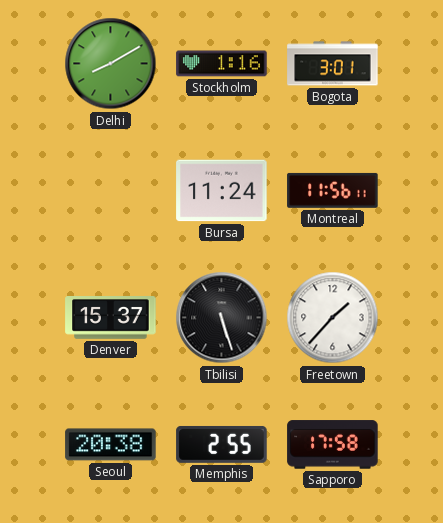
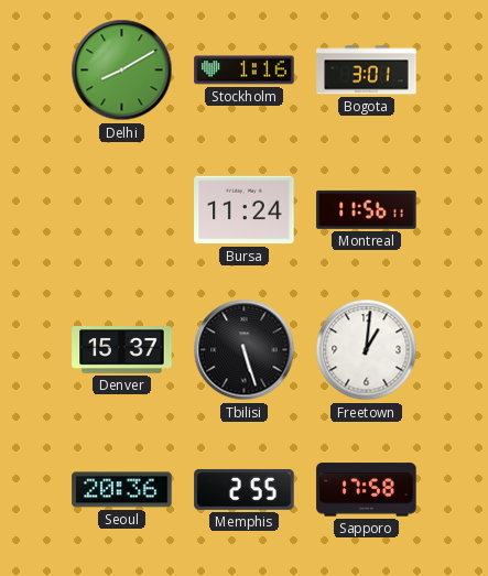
Freetown: 1:37 -> 1:01
Seoul: 20:38 -> 20:36
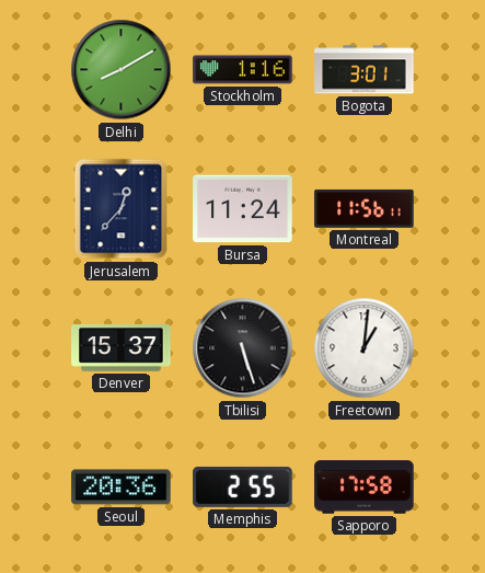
Jerusalem: none -> 12:37
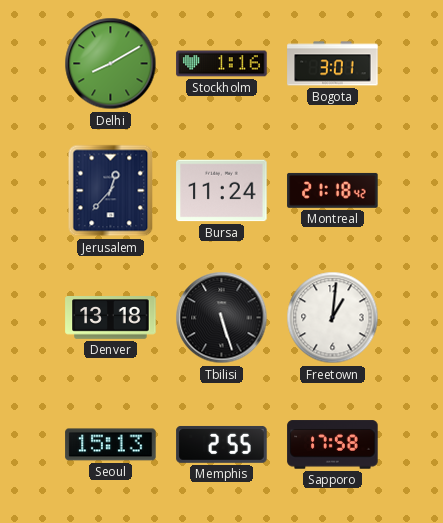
Montreal: 11:56 -> 21:18
Denver: 15:37 -> 13:18
Seoul: 20:36 -> 15:13
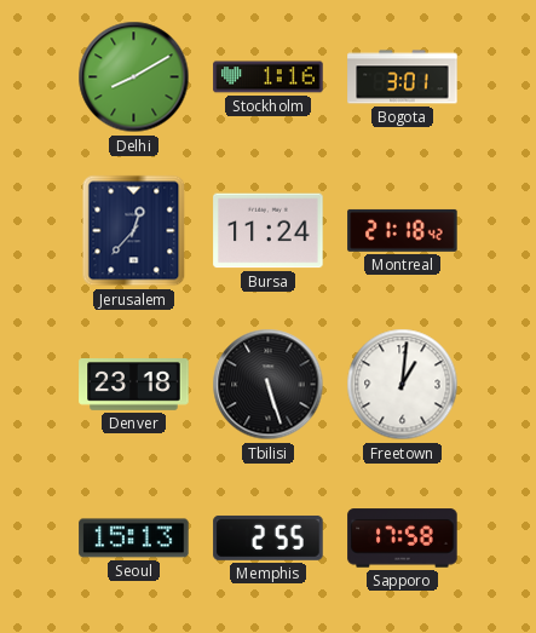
Denver: 13:18 -> 23:18
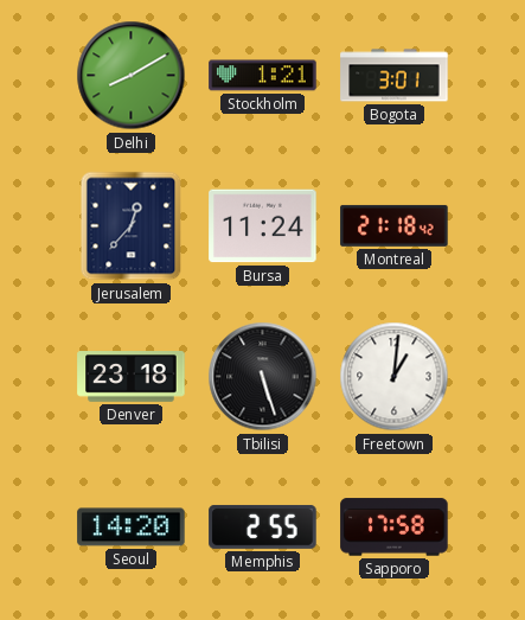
Stockholm: 1:16 -> 1:21
Seoul: 15:13 -> 14:20
